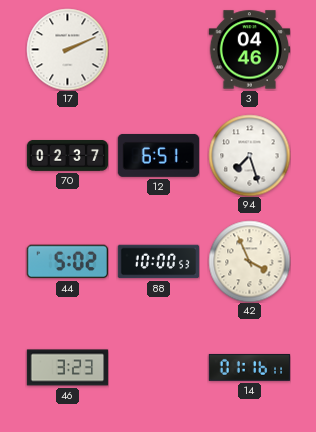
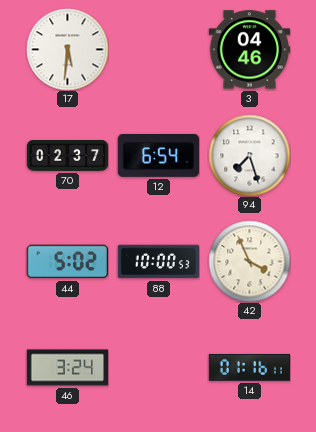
17: 2:11 -> 5:31
12: 6:51 -> 6:54
46: 3:23 -> 3:24
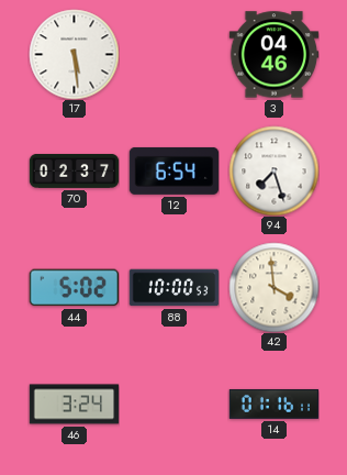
17: 5:31 -> 5:29
42: 3:56 -> 3:59
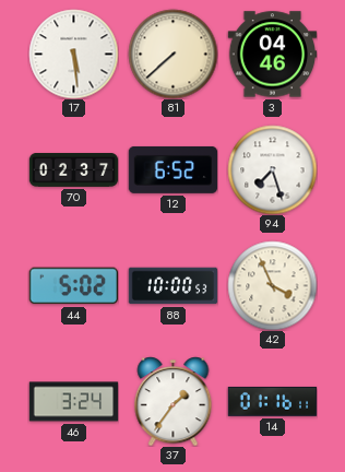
81: none -> 7:38
12: 6:54 -> 6:52
42: 3:59 -> 3:56
37: none -> 1:36
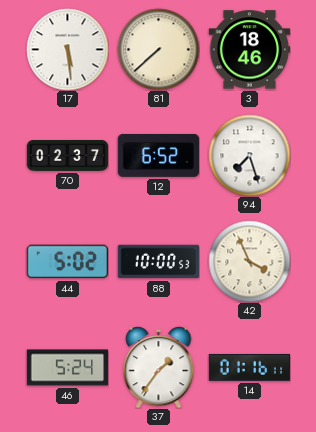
3: 04:46 -> 18:46
46: 3:24 -> 5:24
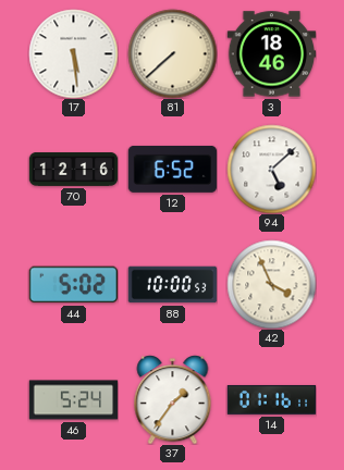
70: 02:37 -> 12:16
94: 7:27 -> 5:08
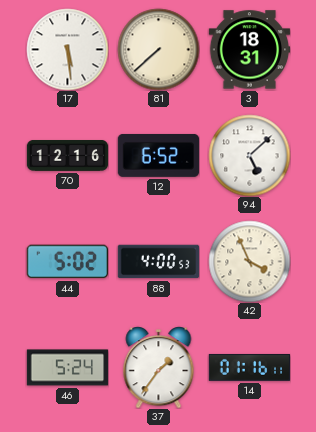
3: 18:46 -> 18:31
88: 10:00 -> 4:00
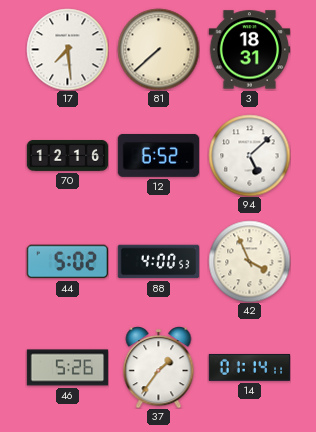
17: 5:29 -> 7:29
46: 5:24 -> 5:26
14: 01:16 -> 01:14
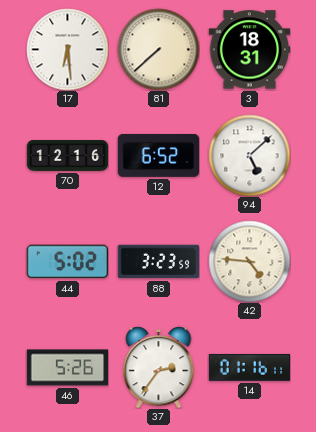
17: 7:29 -> 6:29
88: 4:00 -> 3:23
42: 3:56 -> 4:46
37: 1:36 -> 2:36
14: 01:14 -> 01:16
